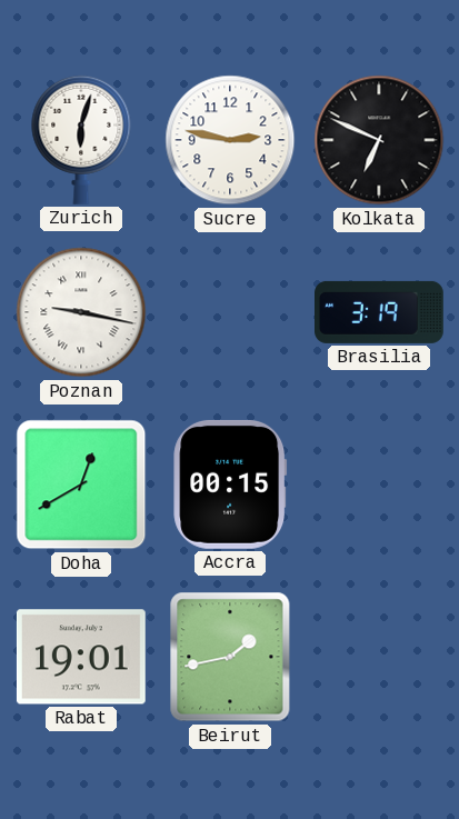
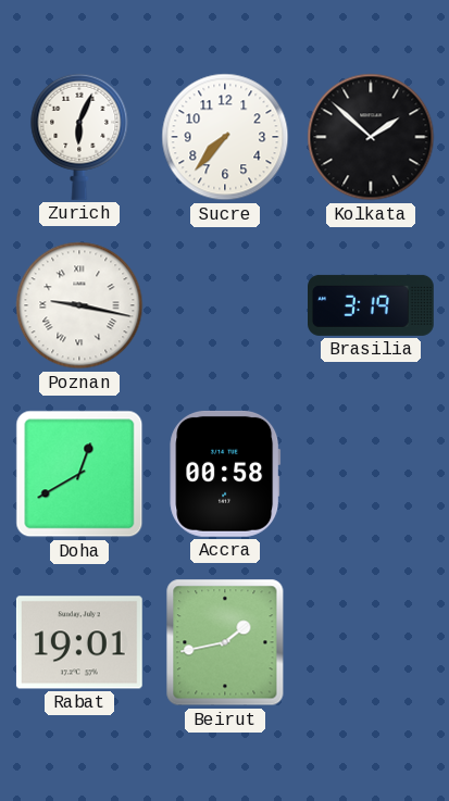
Zurich: 6:03 -> 6:04
Sucre: 2:47 -> 7:37
Kolkata: 6:49 -> 1:52
Accra: 00:15 -> 00:58
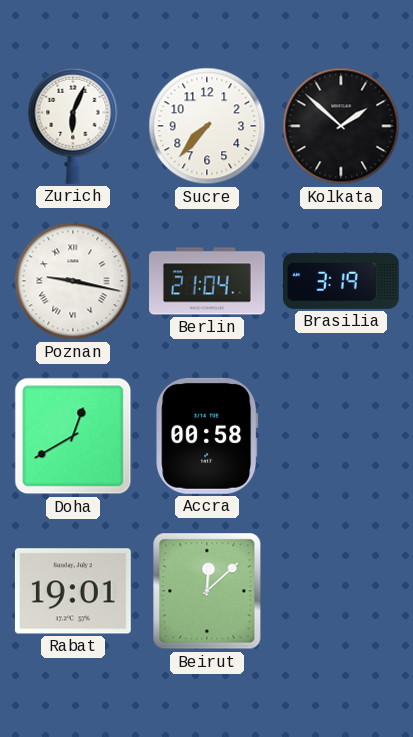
Berlin: none -> 21:04
Beirut: 1:43 -> 12:08
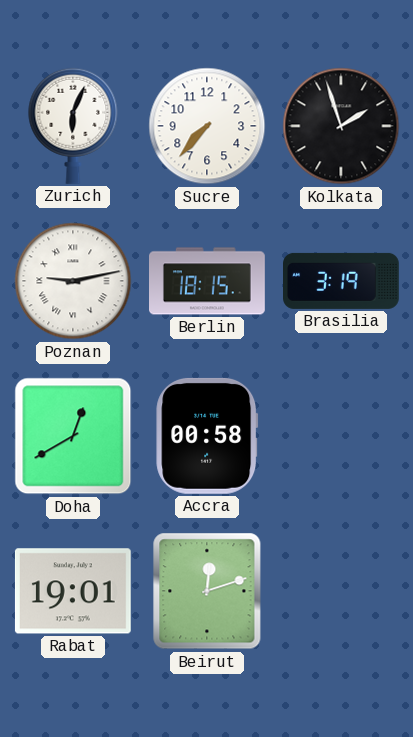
Kolkata: 1:52 -> 1:57
Poznan: 9:17 -> 9:13
Berlin: 21:04 -> 18:15
Beirut: 12:08 -> 12:12
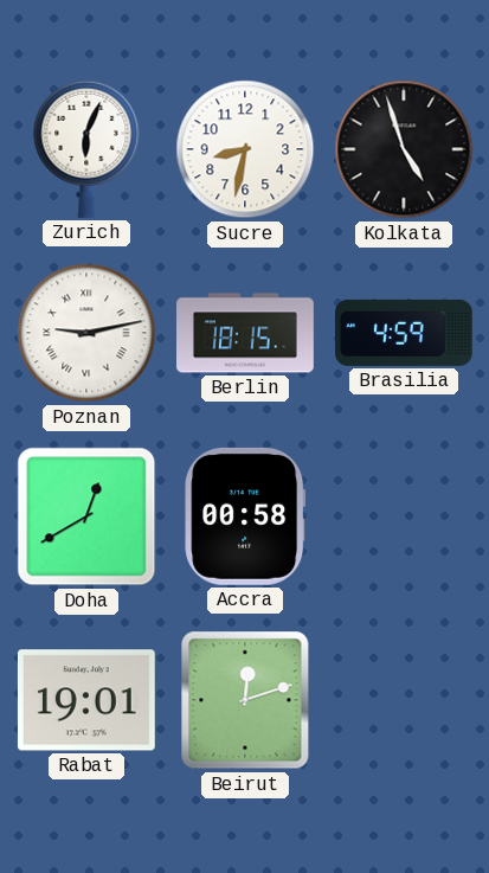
Sucre: 7:37 -> 8:32
Kolkata: 1:57 -> 4:57
Brasilia: 3:19 -> 4:59
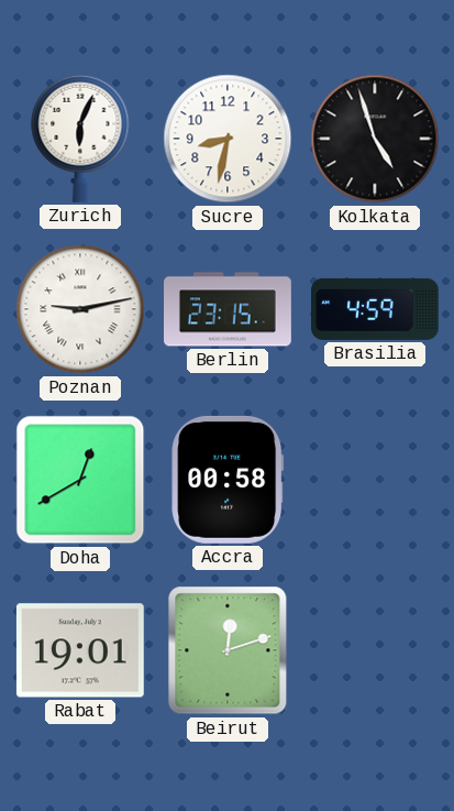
Berlin: 18:15 -> 23:15
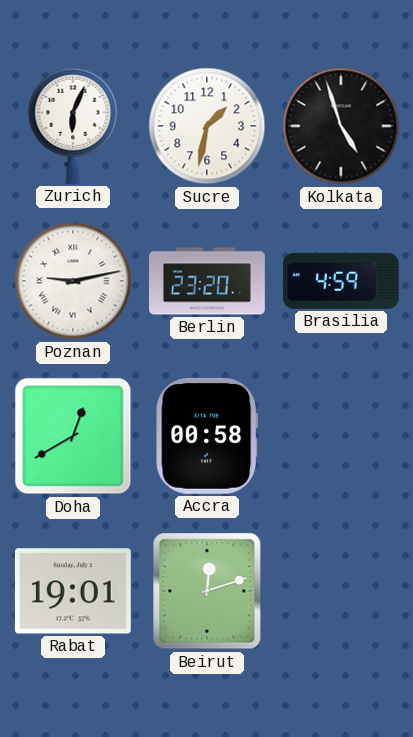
Sucre: 8:32 -> 1:32
Berlin: 23:15 -> 23:20
